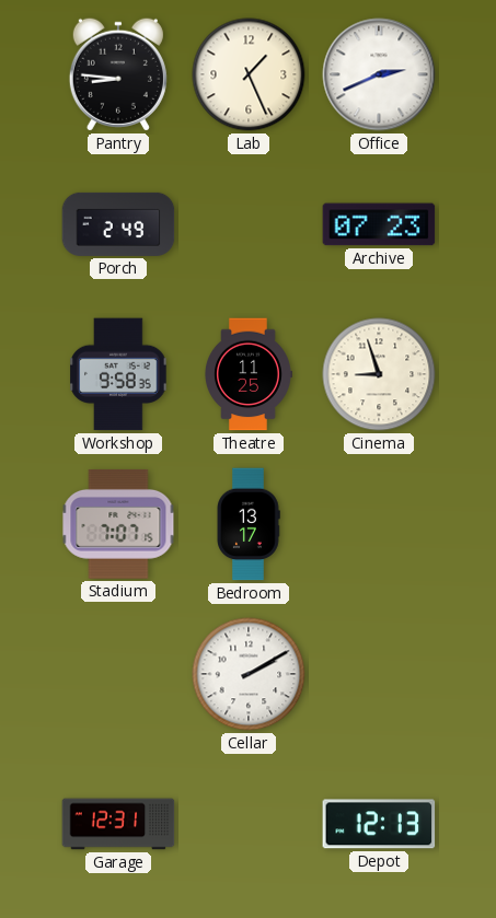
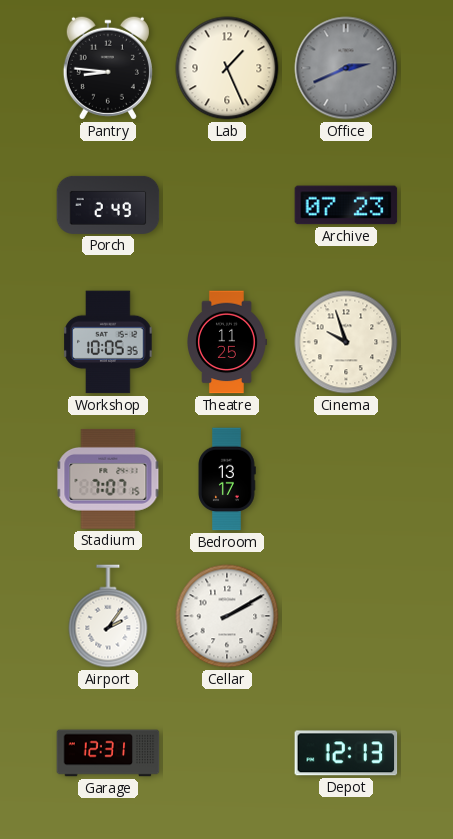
Office dial: white -> grey
Workshop: 9:58 -> 10:05
Cinema: 8:57 -> 9:57
Airport: none -> 2:06
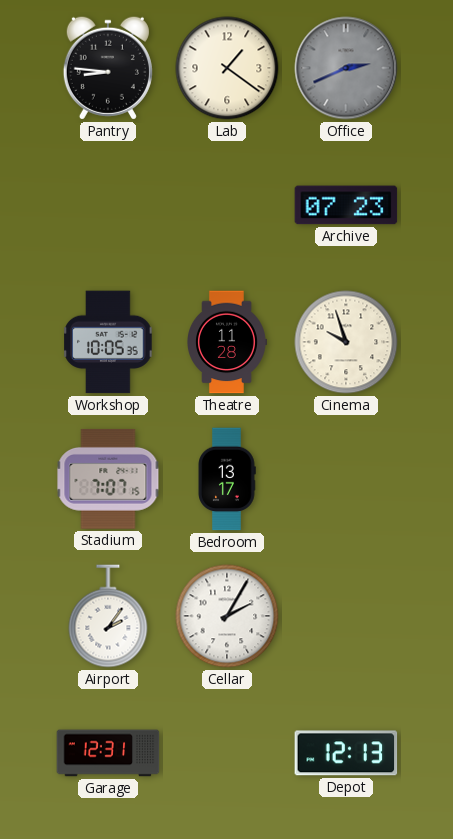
Lab: 1:26 -> 1:21
Porch: 2:49 -> none
Theatre: 11:25 -> 11:28
Cellar: 2:10 -> 2:05
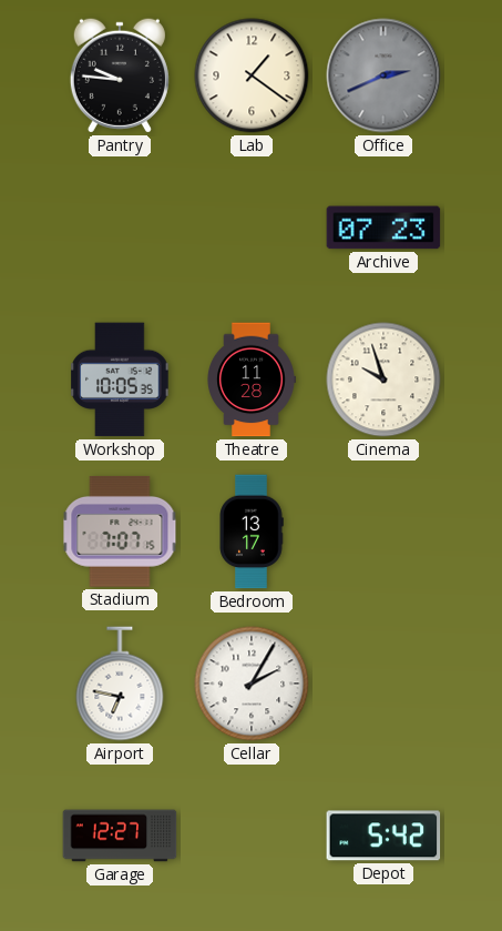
Pantry: 8:46 -> 9:46
Airport: 2:06 -> 6:47
Garage: 12:31 -> 12:27
Depot: 12:13 -> 5:42
